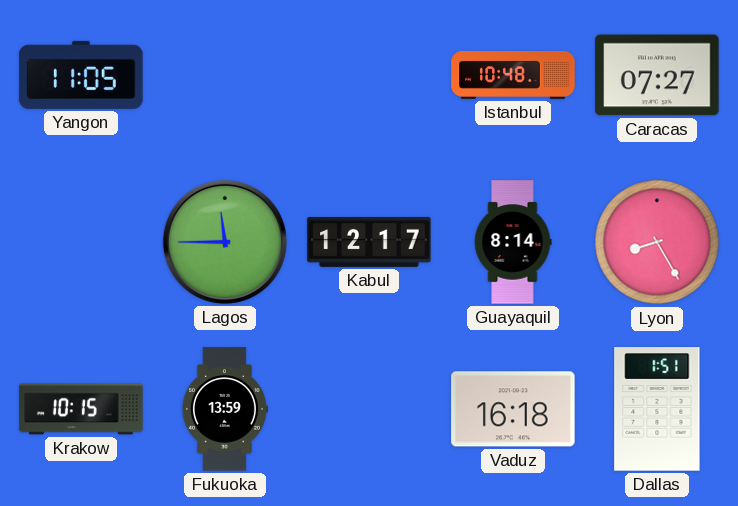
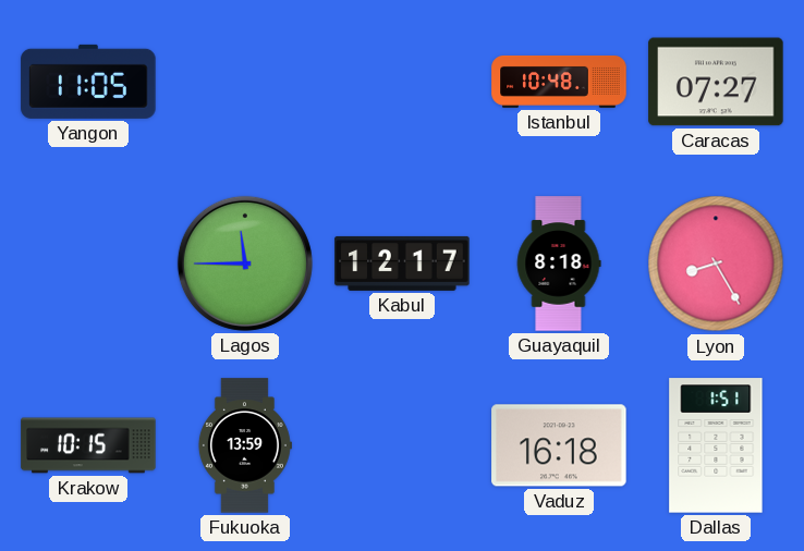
Guayaquil: 8:14 -> 8:18
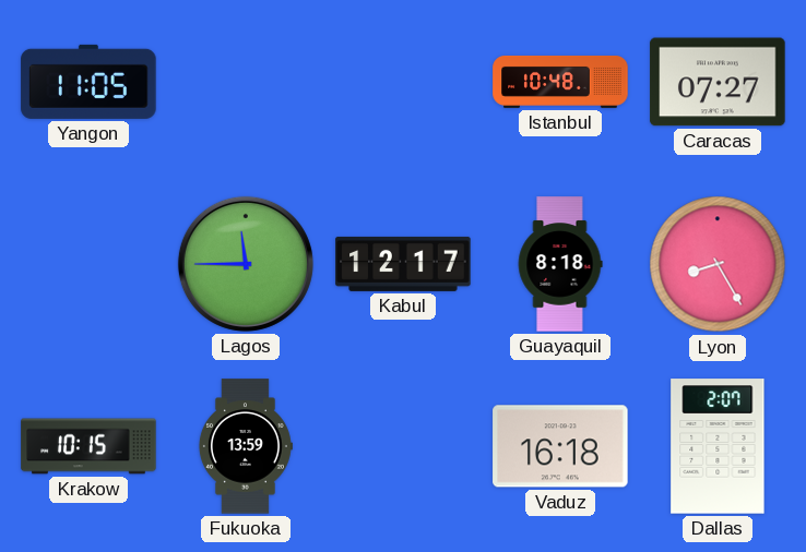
Dallas: 1:51 -> 2:07
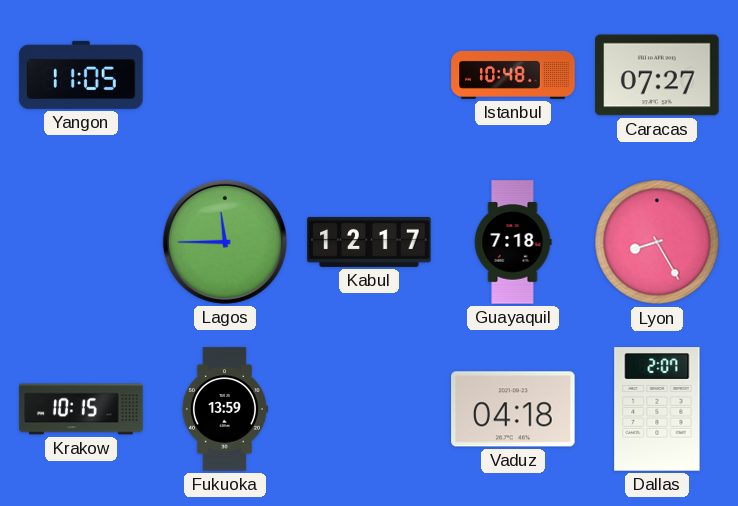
Guayaquil: 8:18 -> 7:18
Vaduz: 16:18 -> 04:18
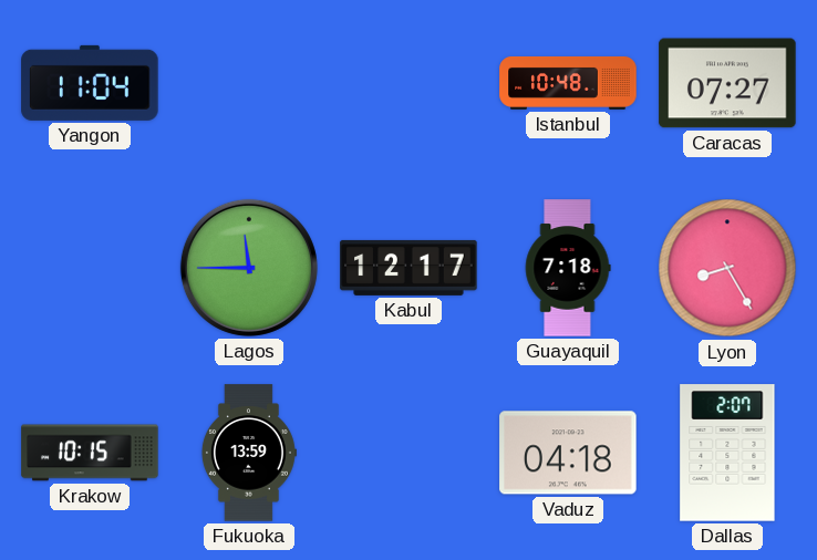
Yangon: 11:05 -> 11:04
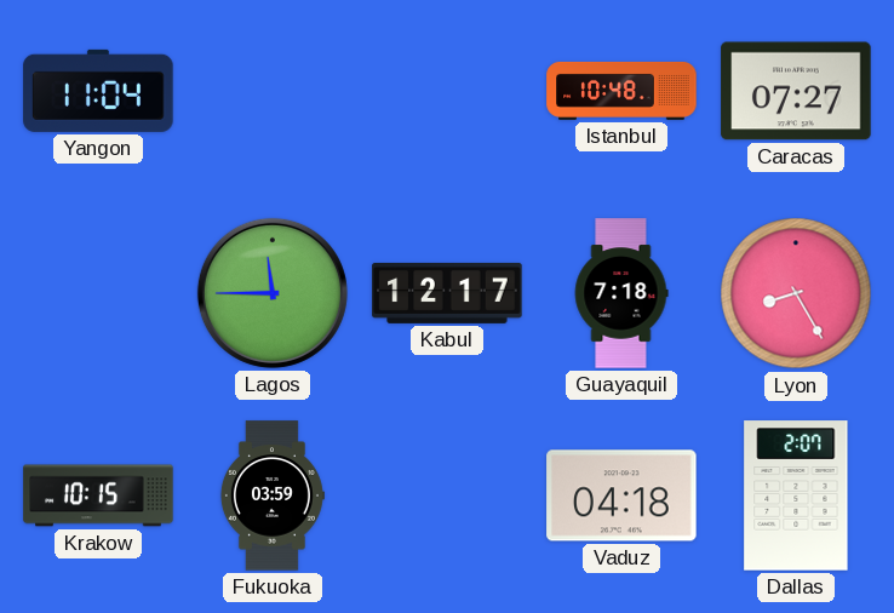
Fukuoka: 13:59 -> 03:59
